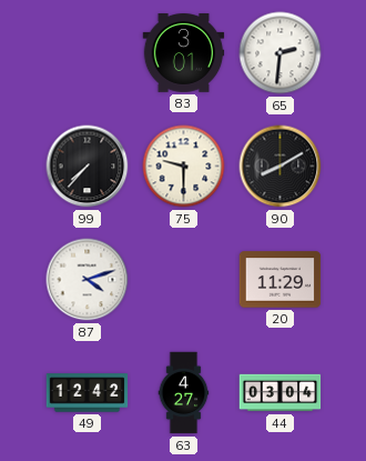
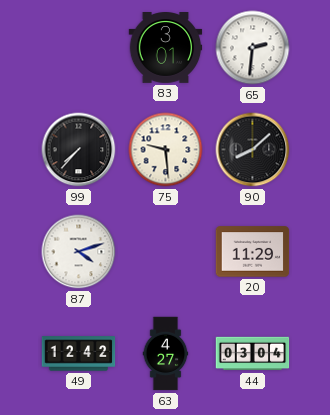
75: 9:30 -> 9:29
90: 8:10 -> 8:08
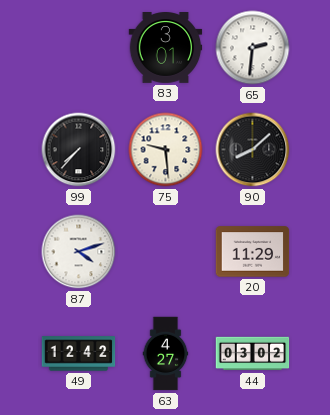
44: 03:04 -> 03:02
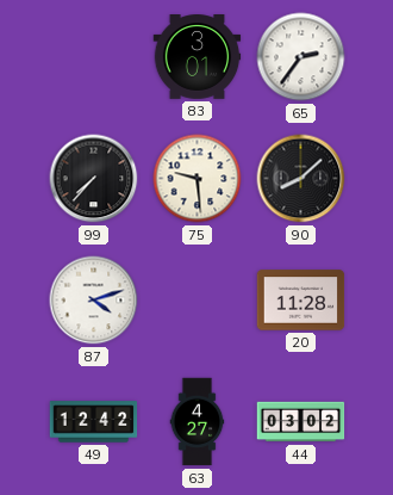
65: 2:31 -> 2:36
20: 11:29 -> 11:28
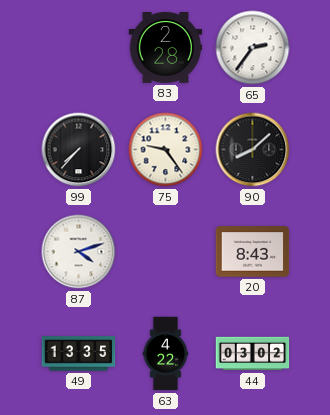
83: 3:01 -> 2:28
75: 9:29 -> 9:24
20: 11:28 -> 8:43
49: 12:42 -> 13:35
63: 4:27 -> 4:22
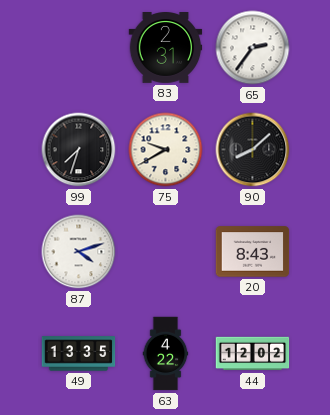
83: 2:28 -> 2:31
99: 7:37 -> 7:33
75: 9:24 -> 9:40
44: 03:02 -> 12:02
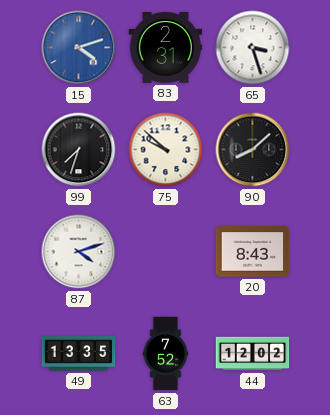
15: none -> 4:12
65: 2:36 -> 3:27
75: 9:40 -> 9:52
63: 4:22 -> 7:52
